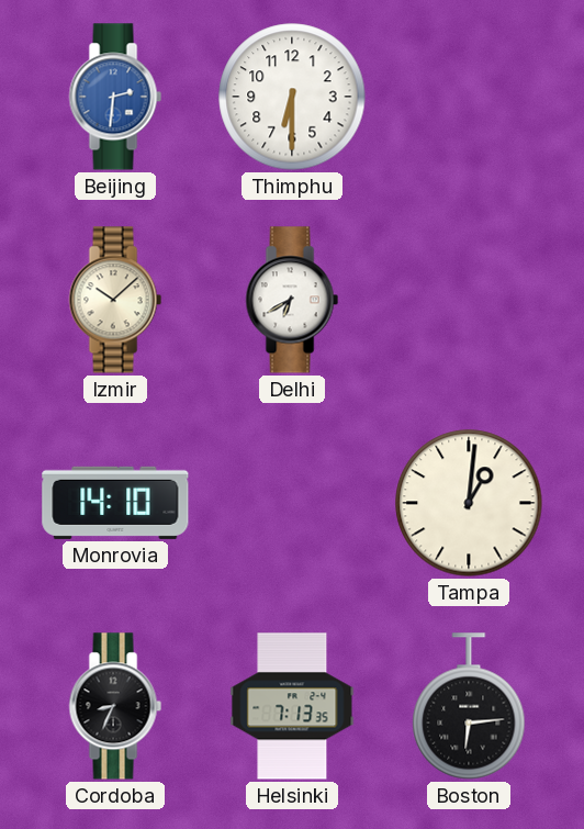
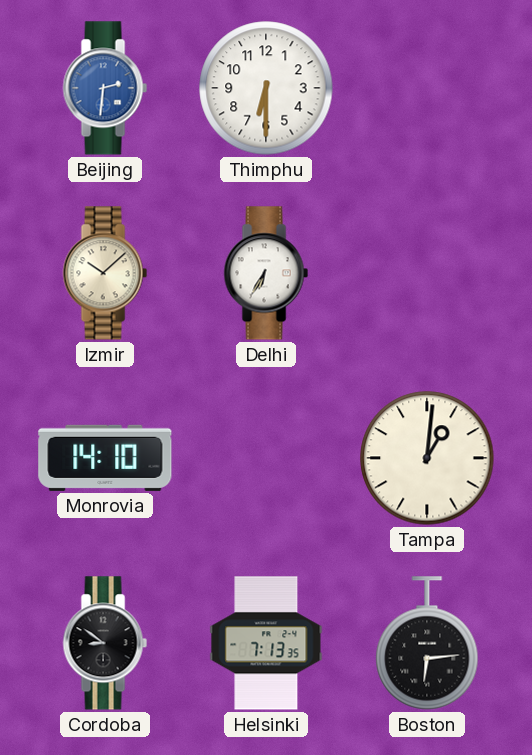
Delhi: 6:40 -> 6:35
Cordoba: 8:34 -> 8:51
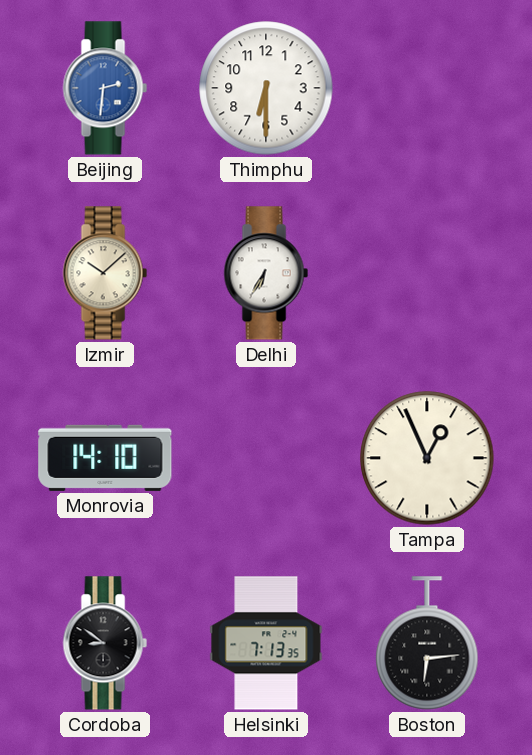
Tampa: 1:01 -> 12:56
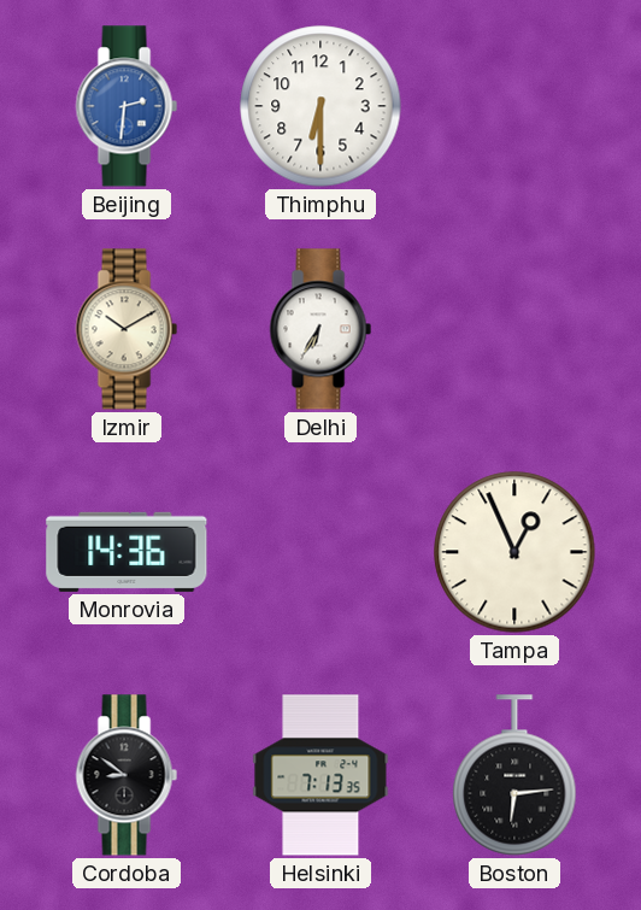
Izmir: 10:08 -> 10:10
Monrovia: 14:10 -> 14:36
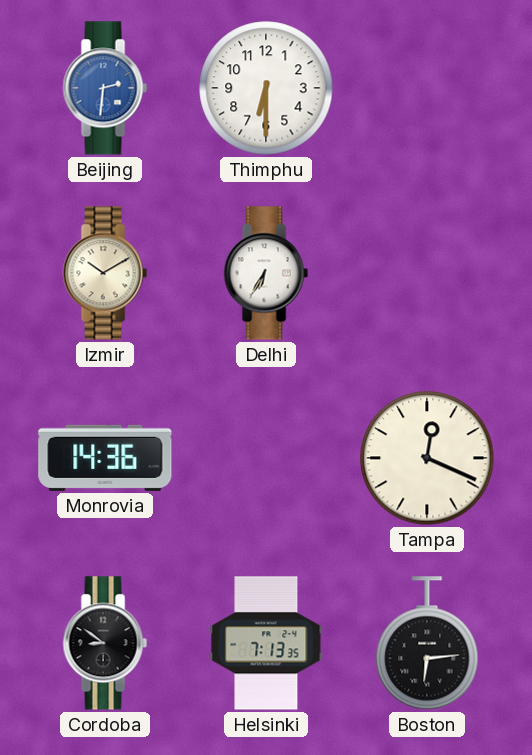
Tampa: 12:56 -> 12:19
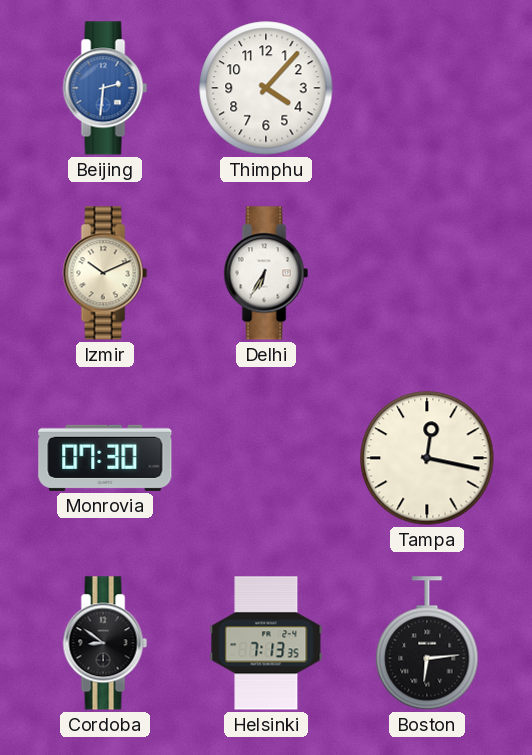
Thimphu: 6:30 -> 4:07
Izmir: 10:10 -> 10:11
Monrovia: 14:36 -> 07:30
Tampa: 12:19 -> 12:17
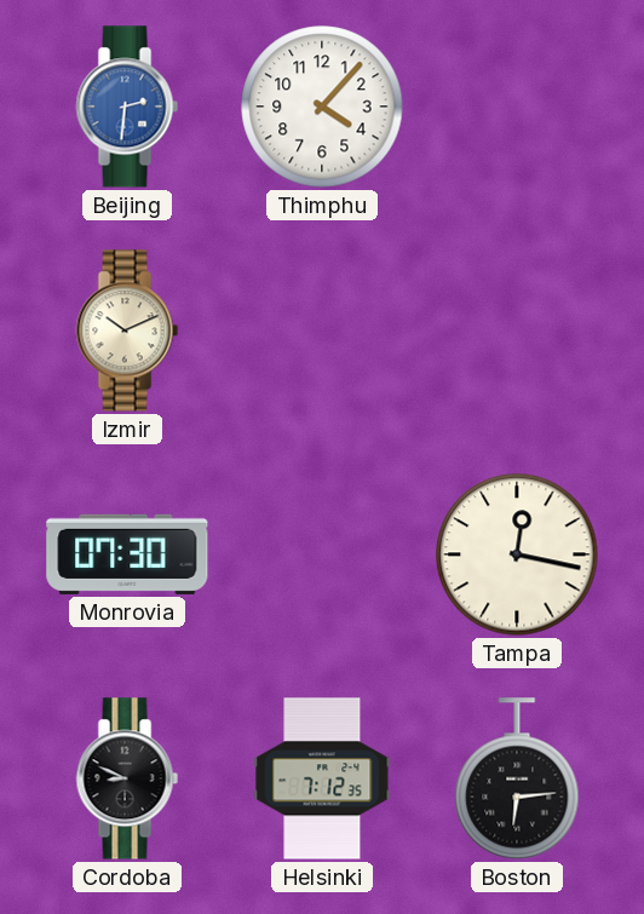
Delhi: 6:35 -> none
Cordoba: 8:51 -> 8:49
Helsinki: 7:13 -> 7:12
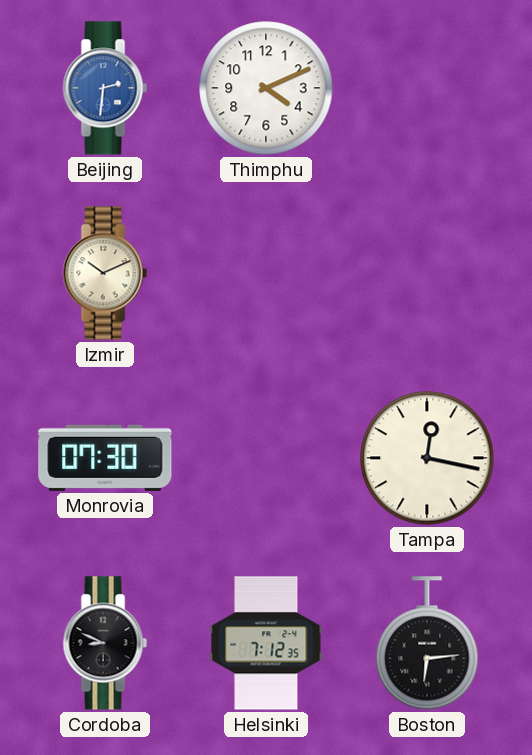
Thimphu: 4:07 -> 4:11
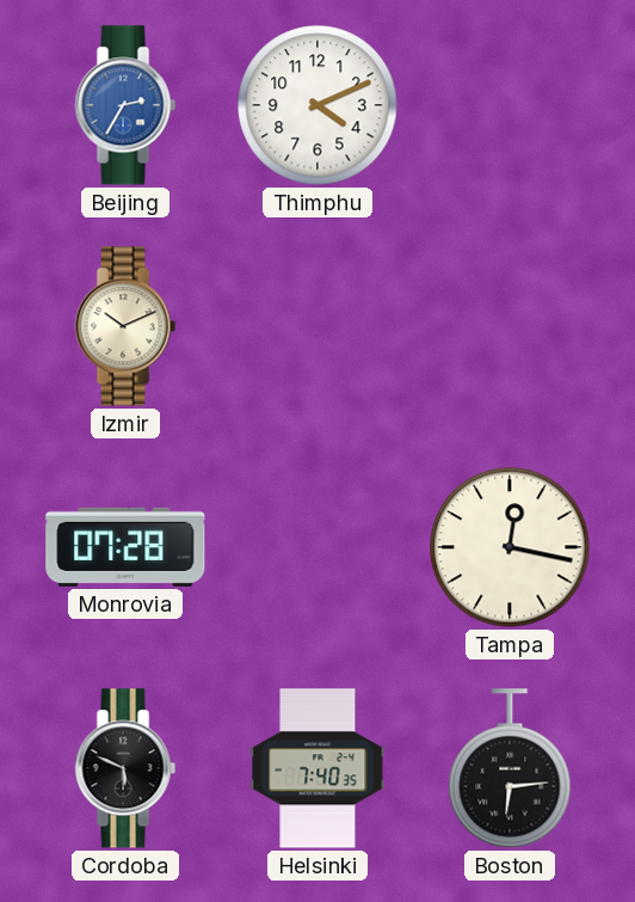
Beijing: 2:31 -> 2:35
Monrovia: 07:30 -> 07:28
Cordoba: 8:49 -> 5:49
Helsinki: 7:12 -> 7:40
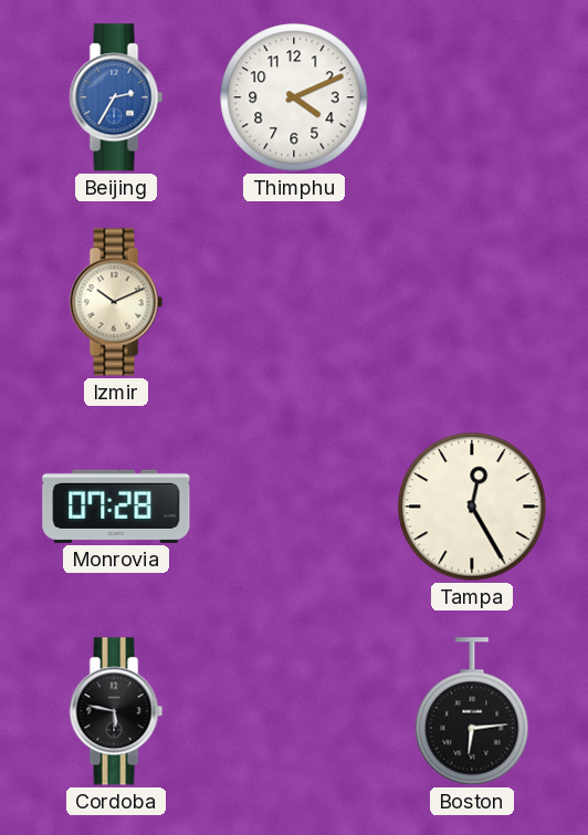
Tampa: 12:17 -> 12:25
Cordoba: 5:49 -> 5:47
Helsinki: 7:40 -> none
